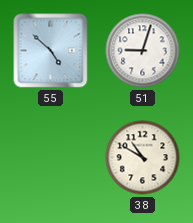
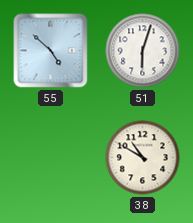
51: 9:03 -> 6:03
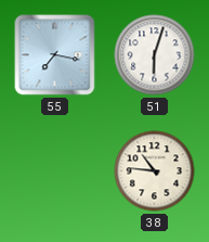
55: 4:52 -> 7:17
38: 10:50 -> 10:46
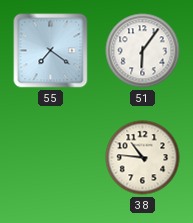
55: 7:17 -> 7:21
51: 6:03 -> 6:06
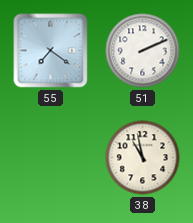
51: 6:06 -> 2:11
38: 10:46 -> 10:58
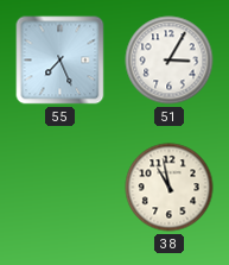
55: 7:21 -> 7:26
51: 2:11 -> 3:05
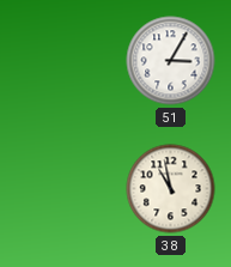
55: 7:26 -> none
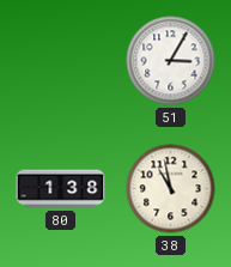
80: none -> 1:38
